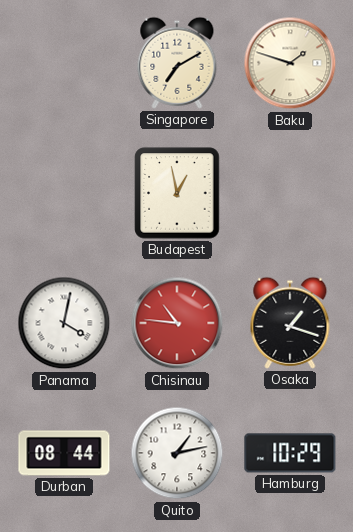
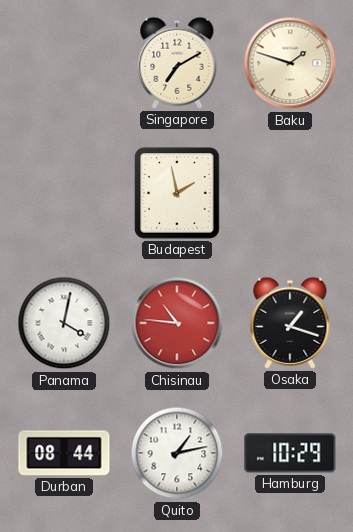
Budapest: 12:58 -> 1:58
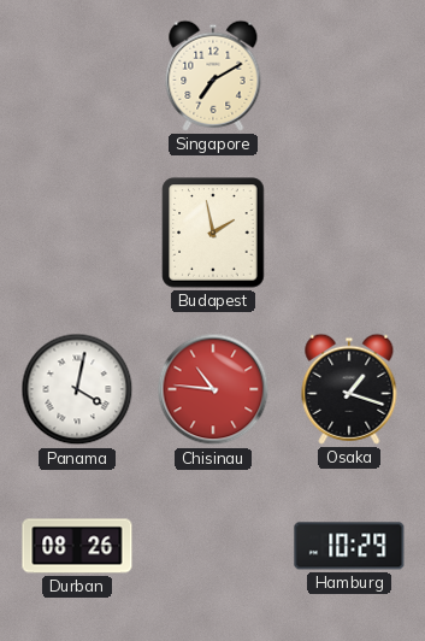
Baku: 1:48 -> none
Durban: 08:44 -> 08:26
Quito: 1:13 -> none
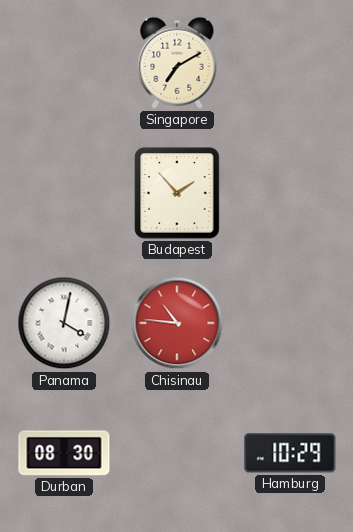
Budapest: 1:58 -> 1:53
Osaka: 1:18 -> none
Durban: 08:26 -> 08:30
